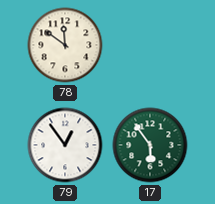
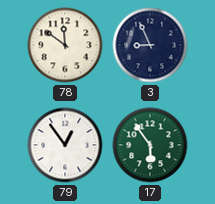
3: none -> 8:56
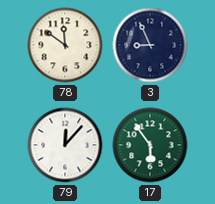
79: 12:54 -> 12:07
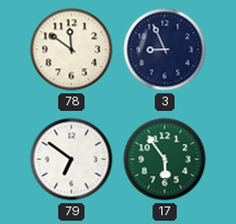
79: 12:07 -> 6:51
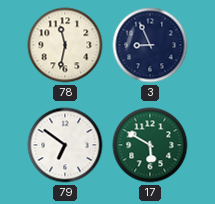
78: 11:51 -> 11:32
17: 5:54 -> 5:50
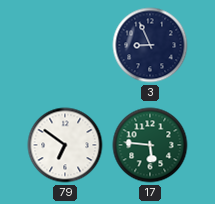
78: 11:32 -> none
17: 5:50 -> 5:46
